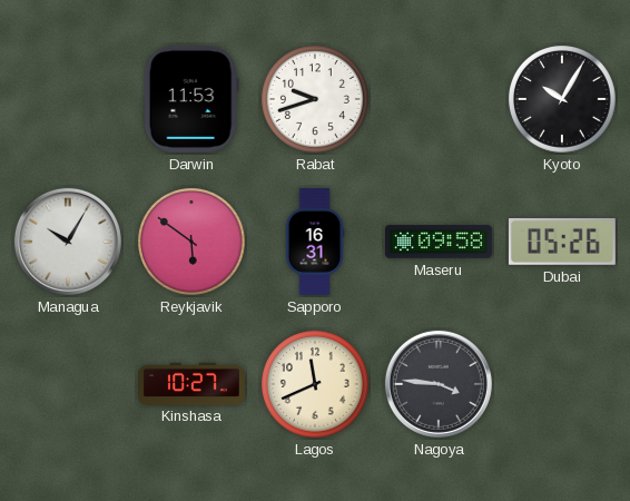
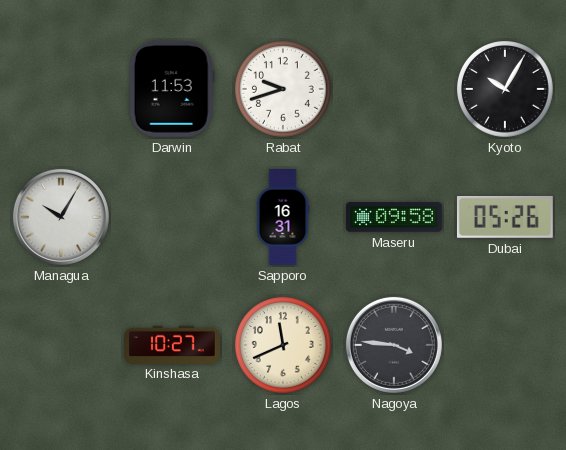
Reykjavik: 5:51 -> none
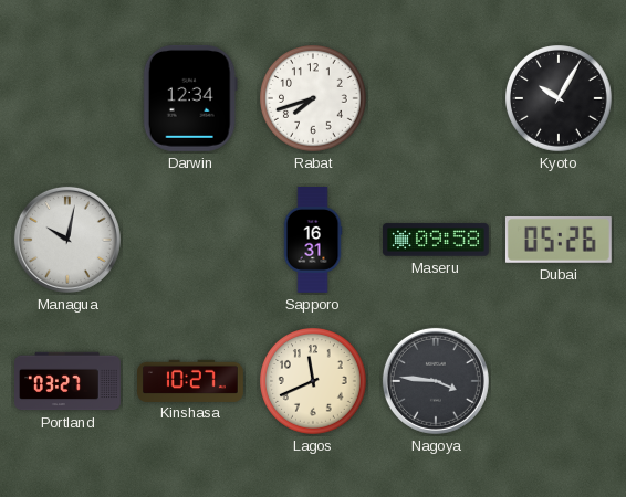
Darwin: 11:53 -> 12:34
Rabat: 9:42 -> 7:42
Managua: 10:05 -> 10:02
Portland: none -> 03:27
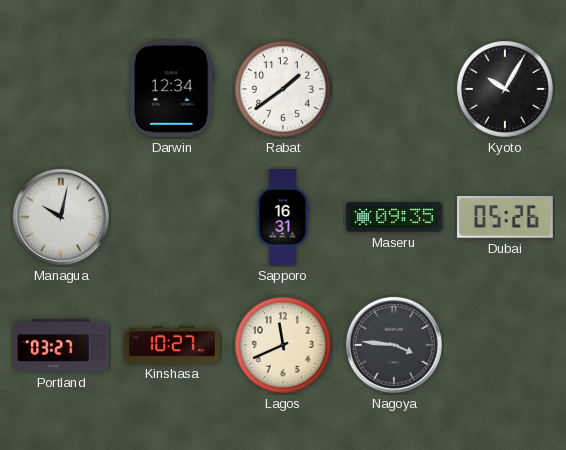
Rabat: 7:42 -> 1:39
Maseru: 09:58 -> 09:35
